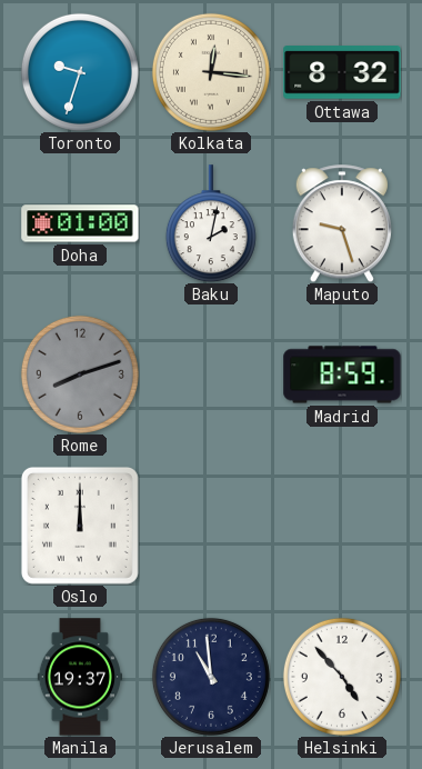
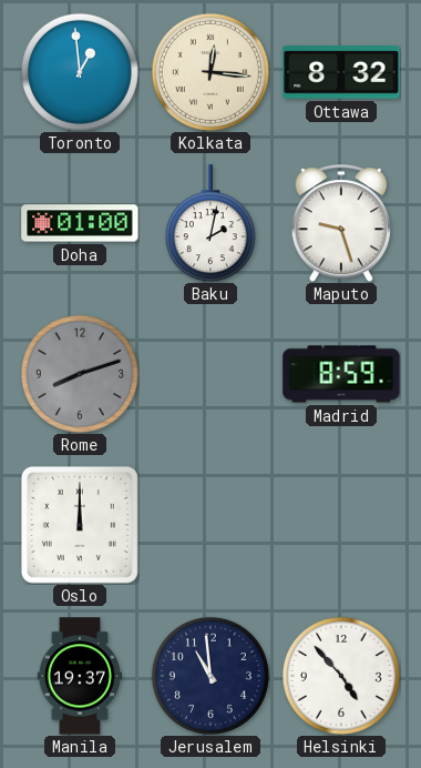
Toronto: 9:33 -> 12:59
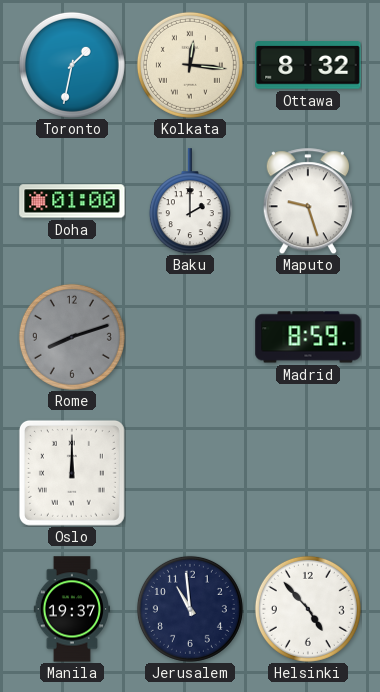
Toronto: 12:59 -> 1:32
Baku: 2:02 -> 2:00
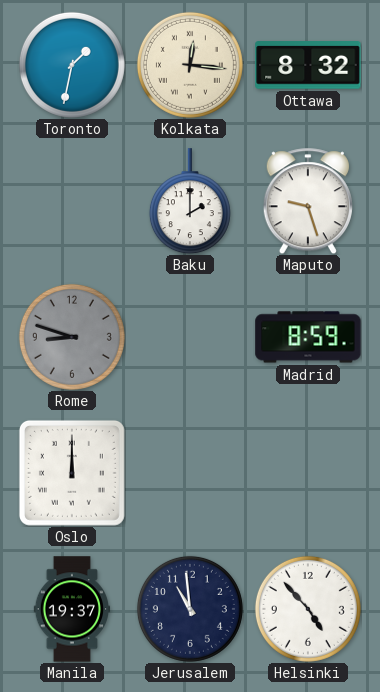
Doha: 01:00 -> none
Rome: 8:12 -> 8:48
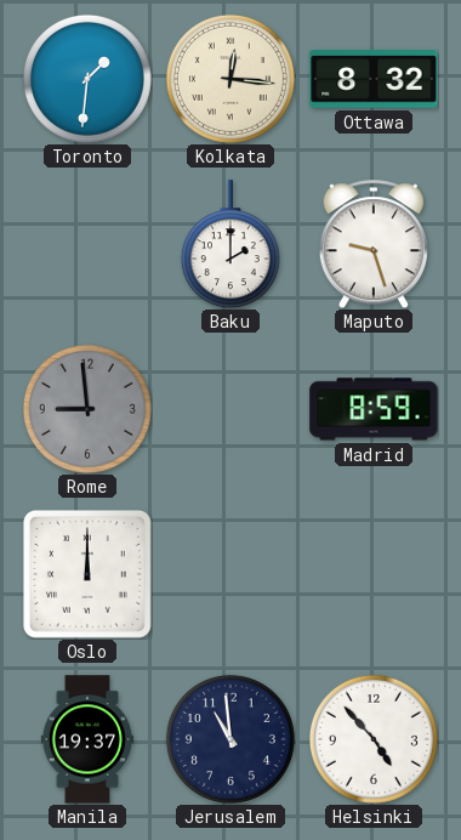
Toronto: 1:32 -> 1:31
Rome: 8:48 -> 8:59
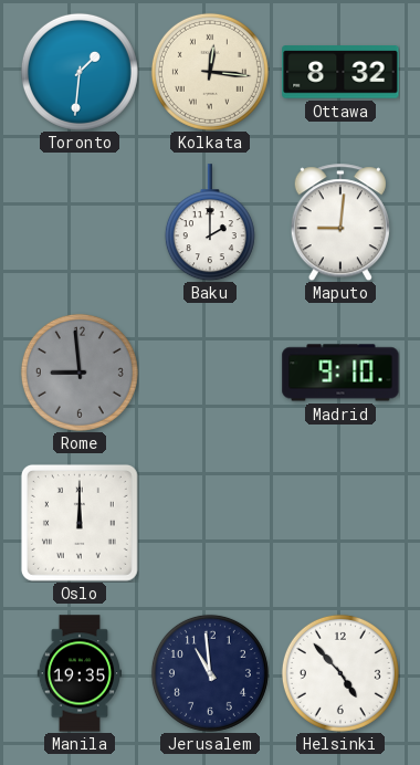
Maputo: 9:27 -> 9:01
Madrid: 8:59 -> 9:10
Manila: 19:37 -> 19:35
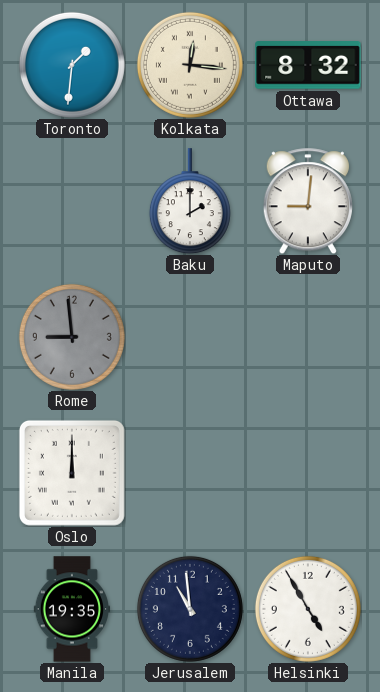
Madrid: 9:10 -> none
Helsinki: 4:53 -> 4:55
